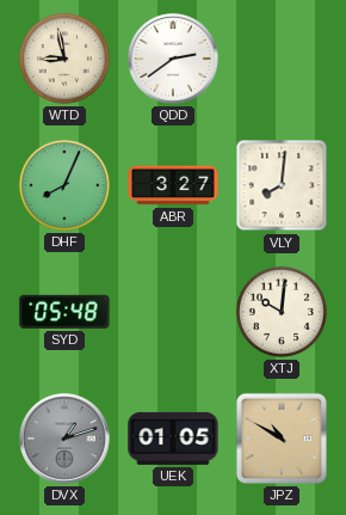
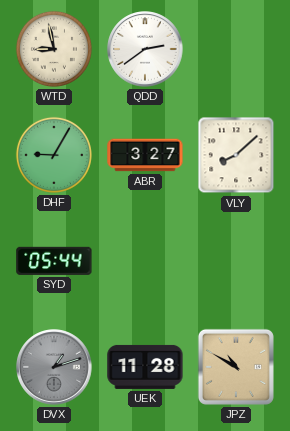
DHF: 8:04 -> 9:05
VLY: 8:01 -> 8:08
SYD: 05:48 -> 05:44
XTJ: 10:01 -> none
UEK: 01:05 -> 11:28
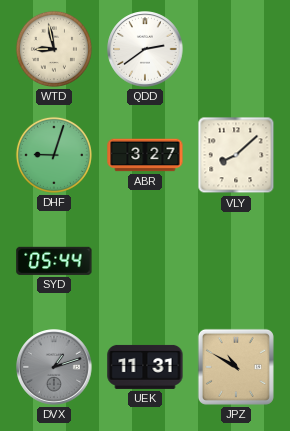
DHF: 9:05 -> 9:03
UEK: 11:28 -> 11:31
